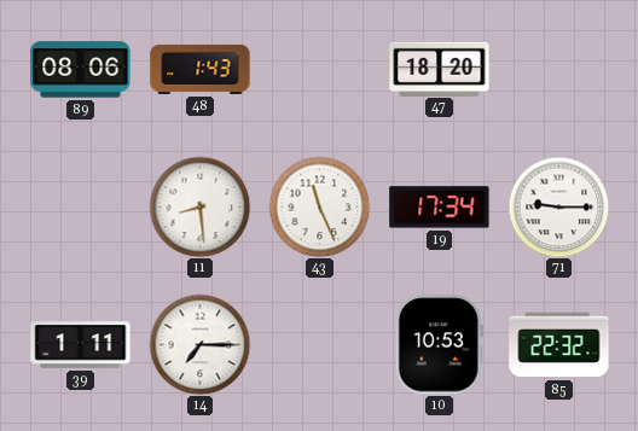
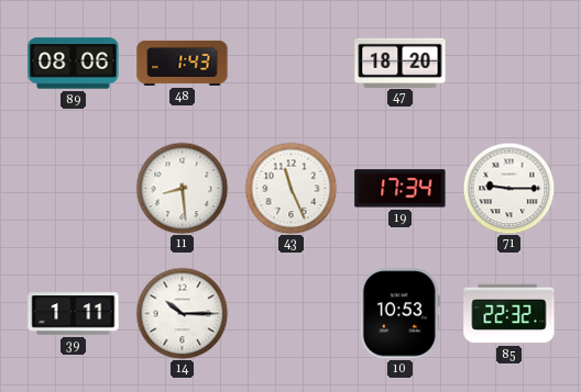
14: 7:15 -> 10:15
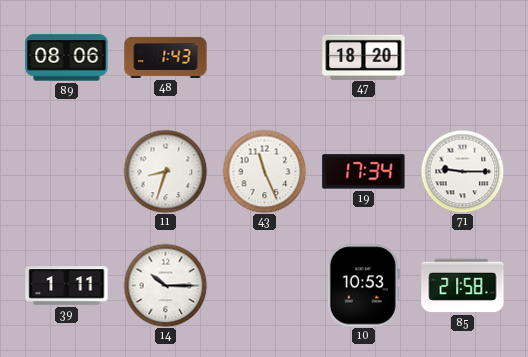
11: 8:29 -> 8:33
85: 22:32 -> 21:58
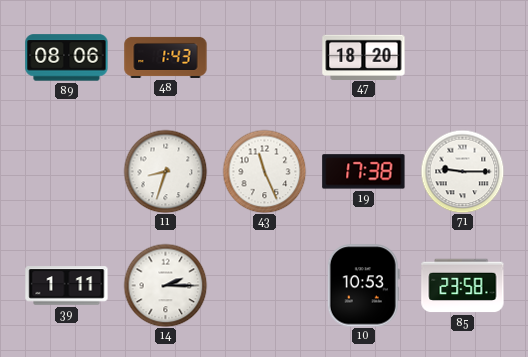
19: 17:34 -> 17:38
14: 10:15 -> 2:15
85: 21:58 -> 23:58
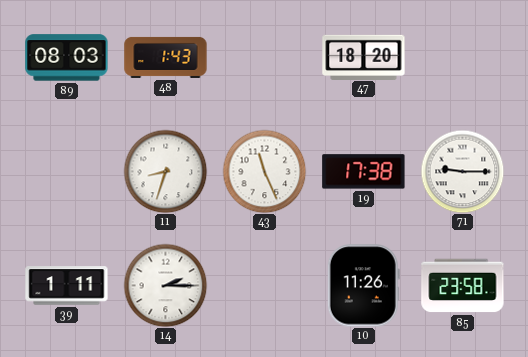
89: 08:06 -> 08:03
10: 10:53 -> 11:26
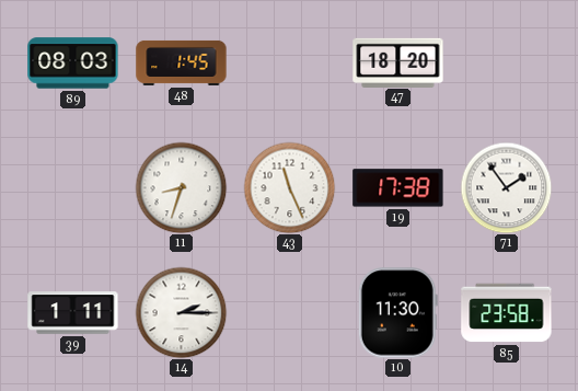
48: 1:43 -> 1:45
71: 9:15 -> 1:54
10: 11:26 -> 11:30
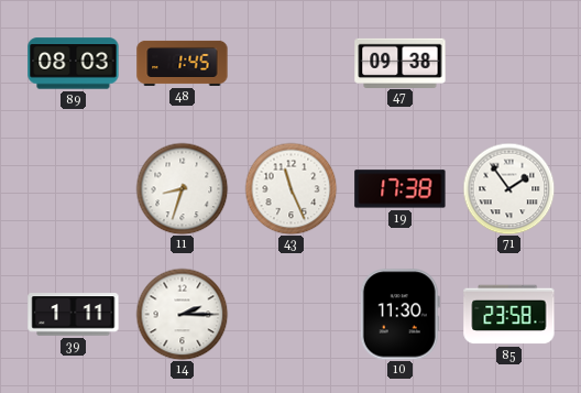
47: 18:20 -> 09:38
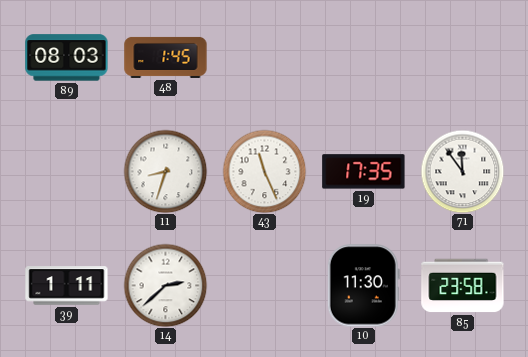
47: 09:38 -> none
19: 17:38 -> 17:35
71: 1:54 -> 11:54
14: 2:15 -> 2:38
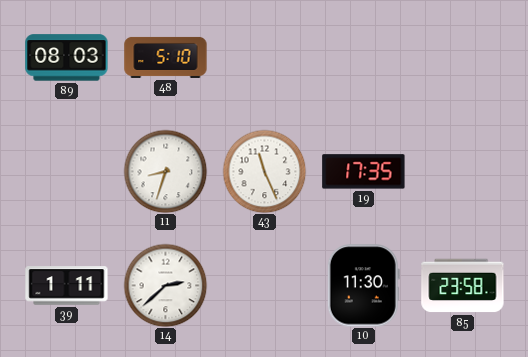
48: 1:45 -> 5:10
71: 11:54 -> none
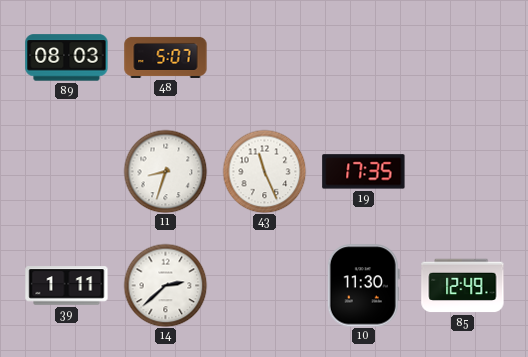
48: 5:10 -> 5:07
85: 23:58 -> 12:49
